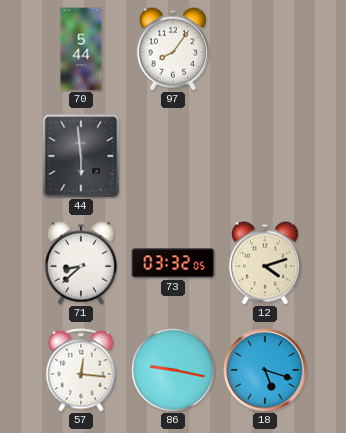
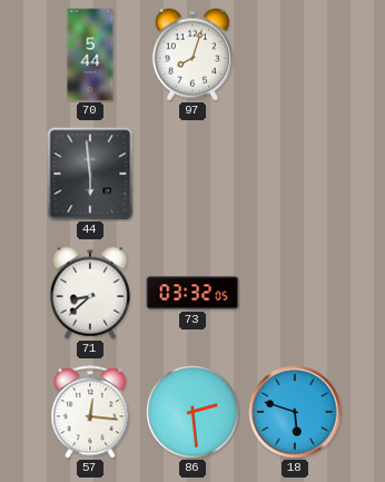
97: 8:06 -> 8:03
12: 4:12 -> none
86: 9:17 -> 2:29
18: 5:18 -> 5:48
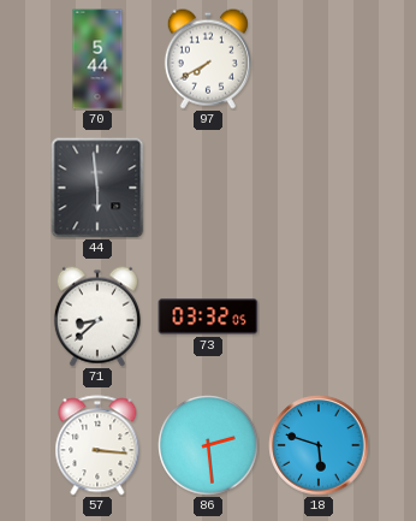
97: 8:03 -> 7:40
57: 12:16 -> 3:16
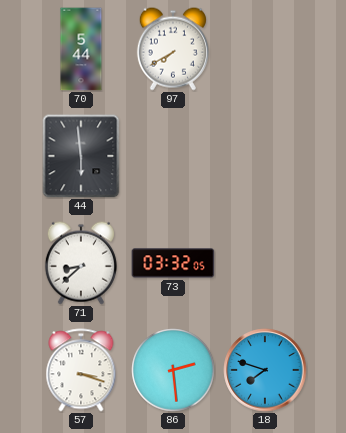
57: 3:16 -> 3:18
18: 5:48 -> 7:48
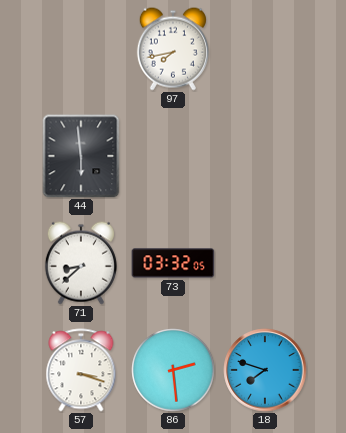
70: 5:44 -> none
97: 7:40 -> 7:43
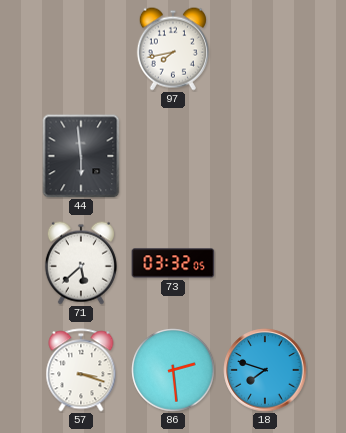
71: 8:38 -> 5:38
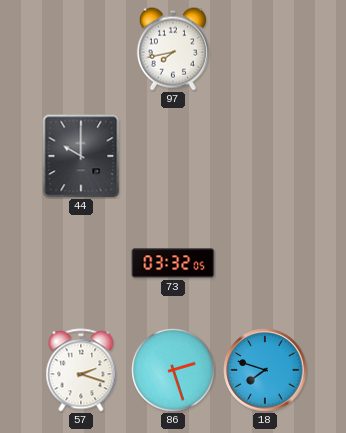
44: 5:59 -> 10:00
71: 5:38 -> none
57: 3:18 -> 2:18
86: 2:29 -> 2:27
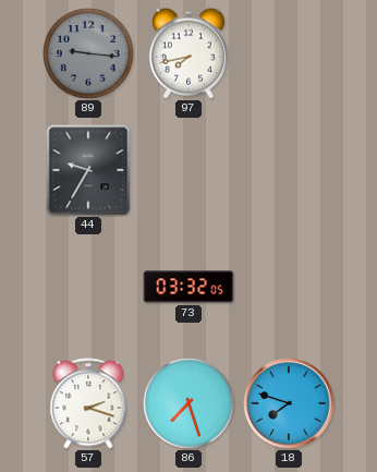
89: none -> 9:16
44: 10:00 -> 9:35
86: 2:27 -> 7:27
